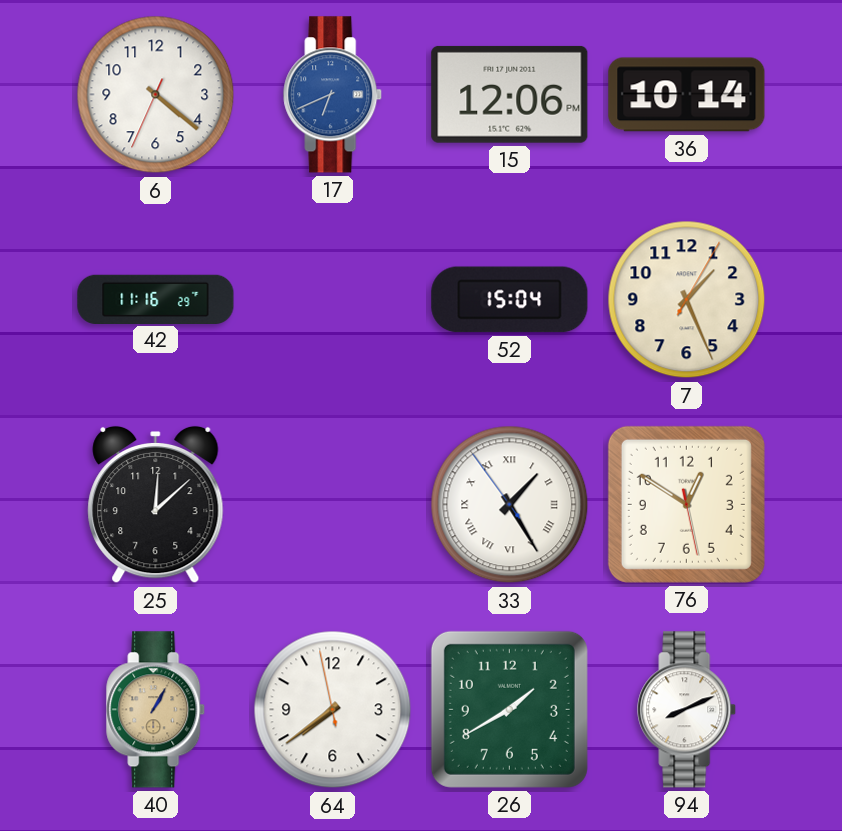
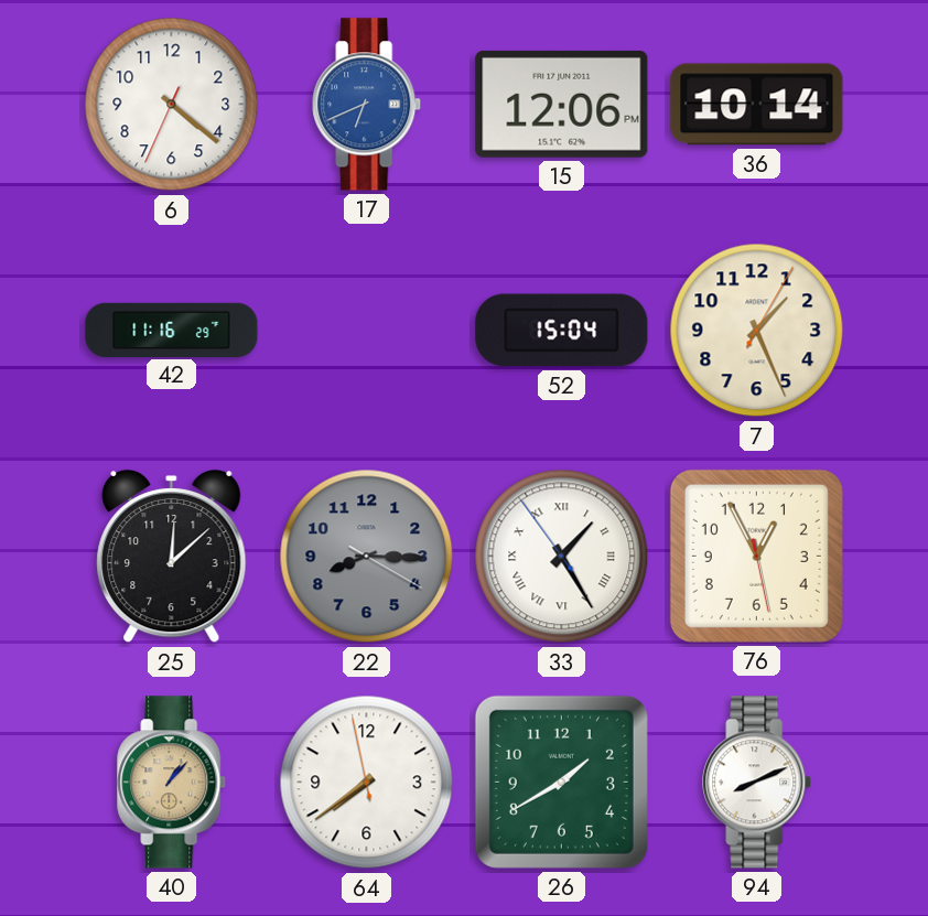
22: none -> 8:15
76: 12:50 -> 12:55
40: 1:05 -> 1:07
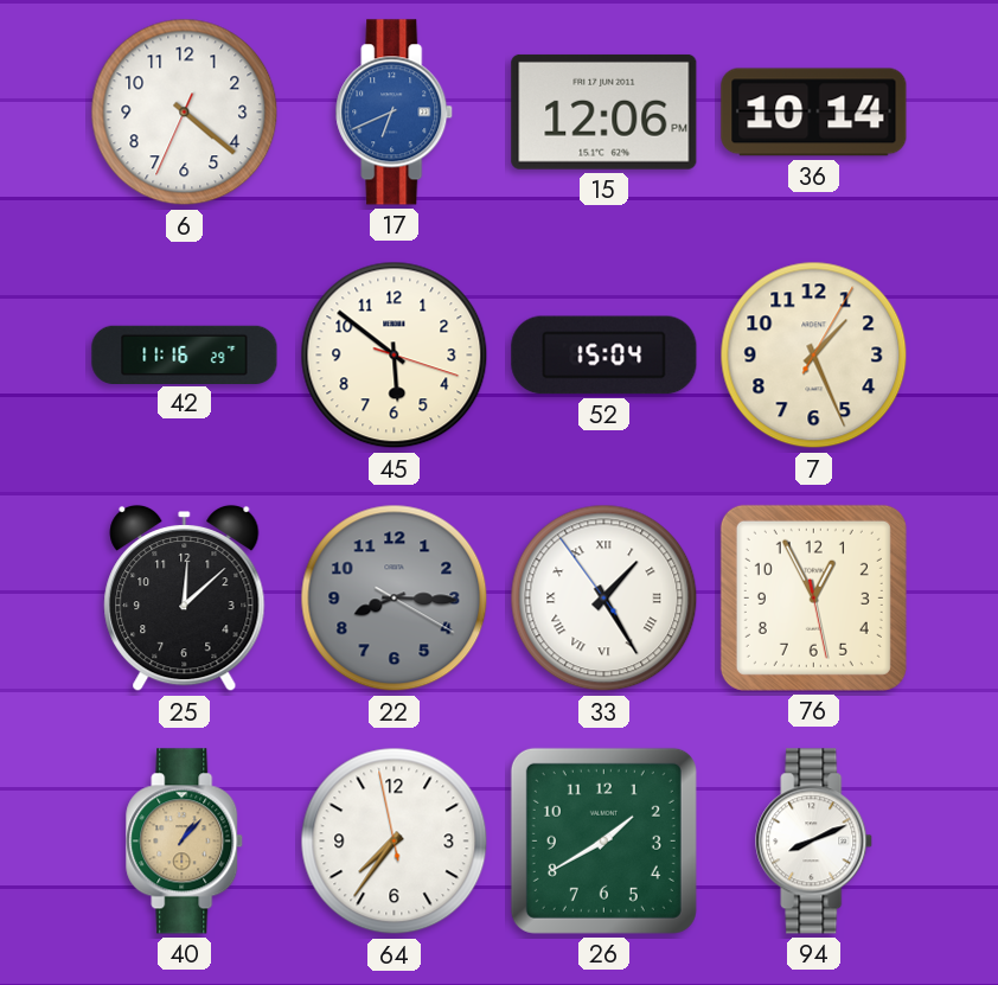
45: none -> 5:51
64: 7:38 -> 7:35
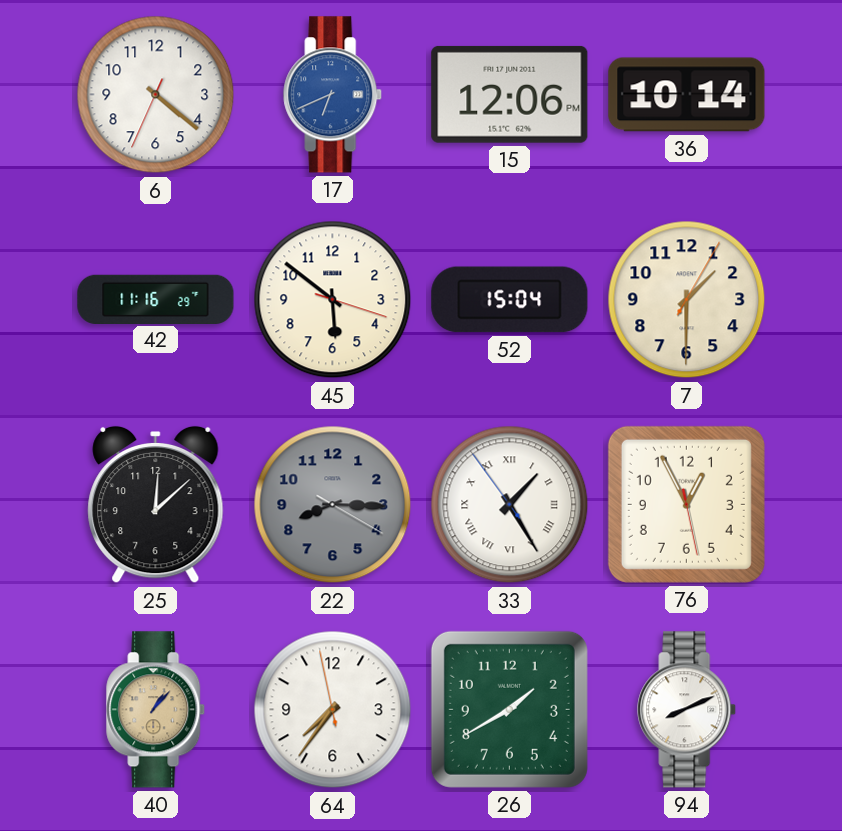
7: 1:26 -> 1:30
